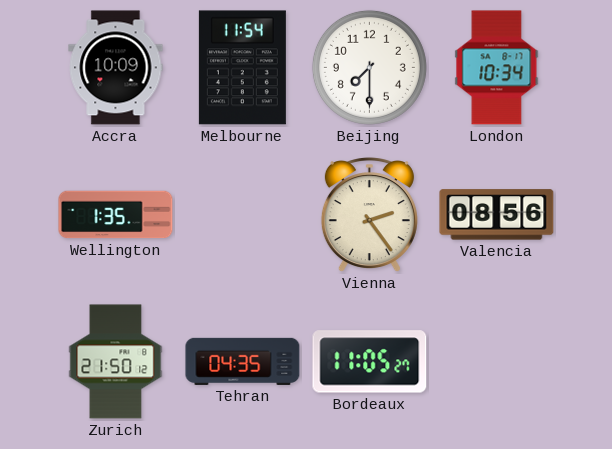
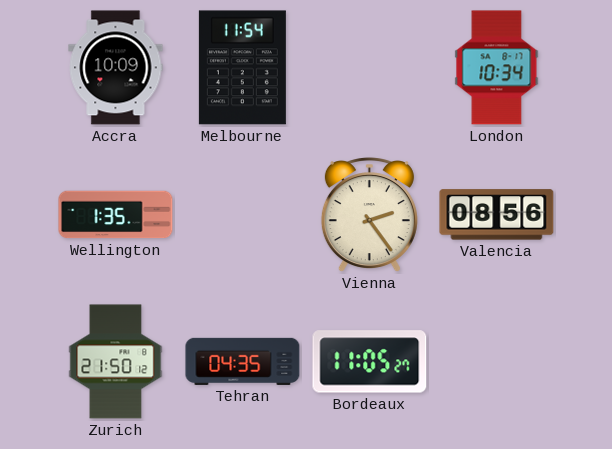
Beijing: 7:30 -> none
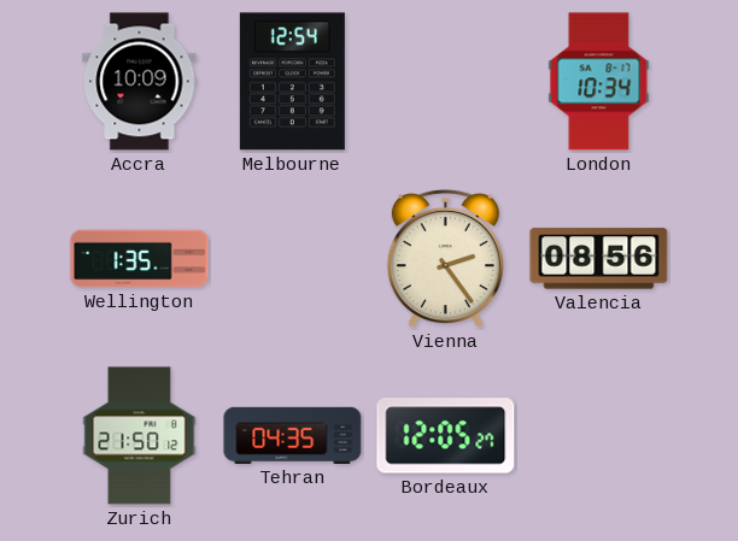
Melbourne: 11:54 -> 12:54
Bordeaux: 11:05 -> 12:05
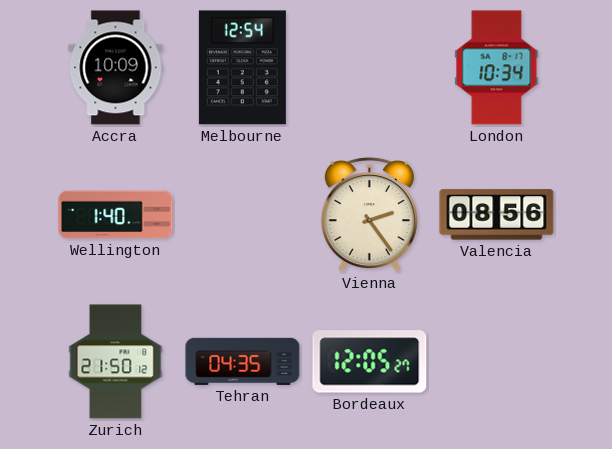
Wellington: 1:35 -> 1:40
